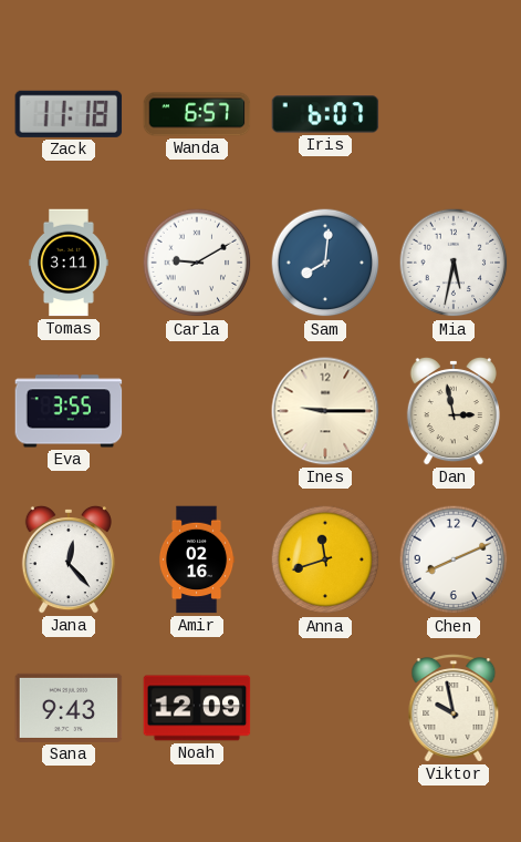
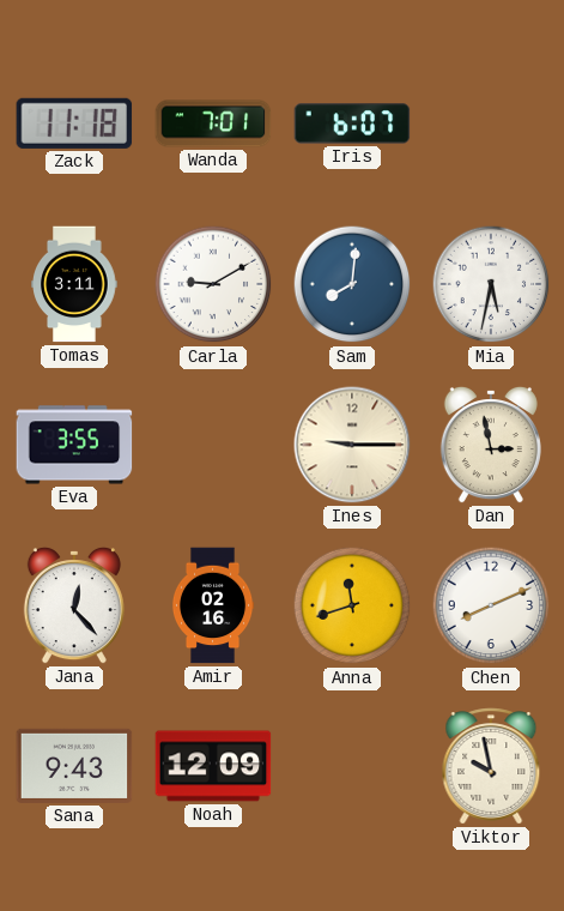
Wanda: 6:57 -> 7:01
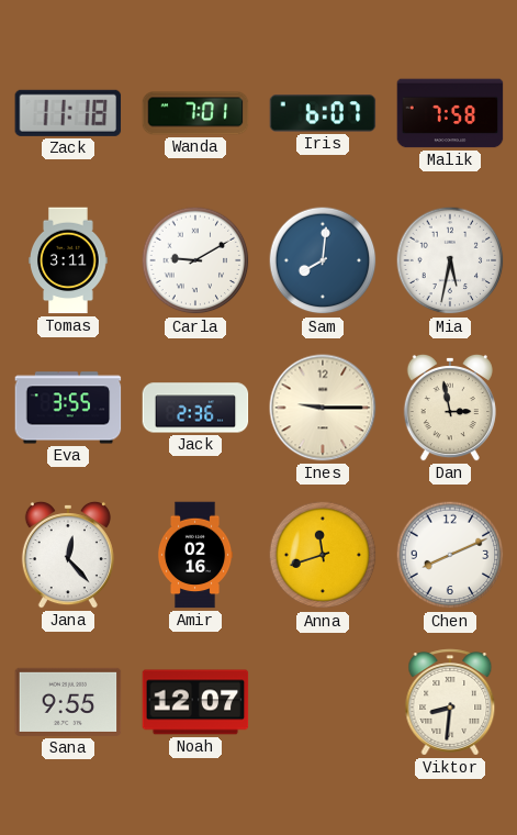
Malik: none -> 7:58
Jack: none -> 2:36
Sana: 9:43 -> 9:55
Noah: 12:09 -> 12:07
Viktor: 9:58 -> 8:31
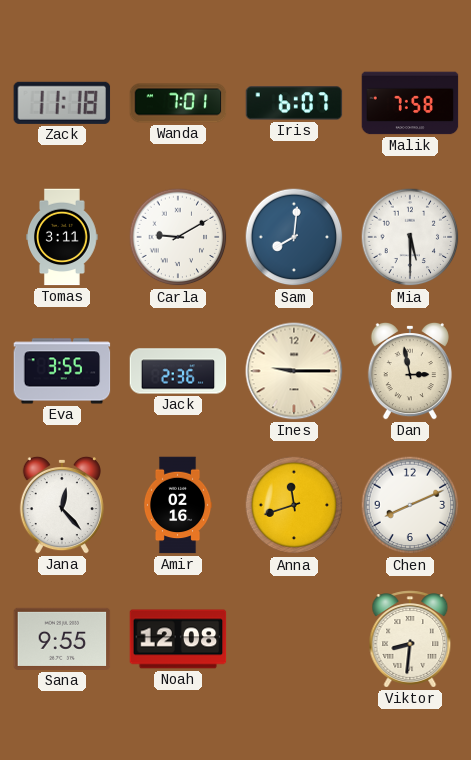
Mia: 5:32 -> 5:30
Noah: 12:07 -> 12:08
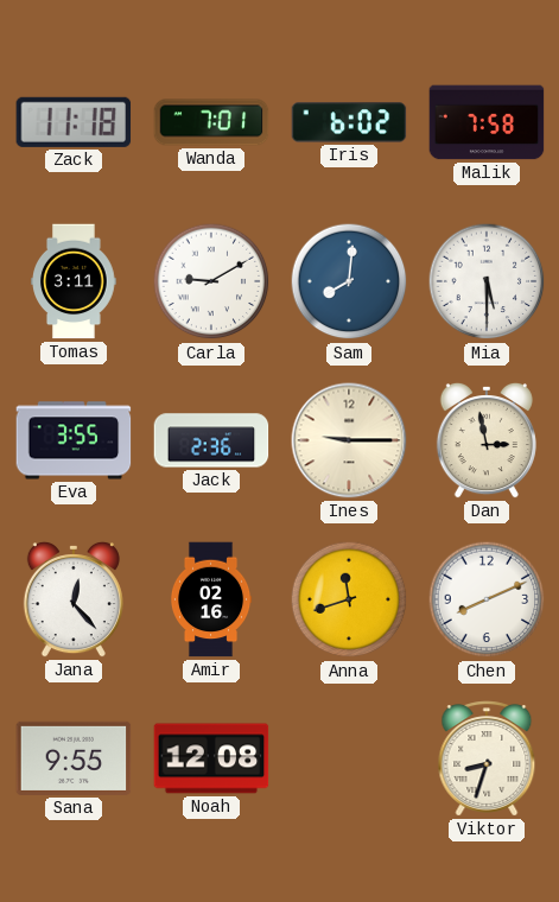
Iris: 6:07 -> 6:02
Viktor: 8:31 -> 8:33
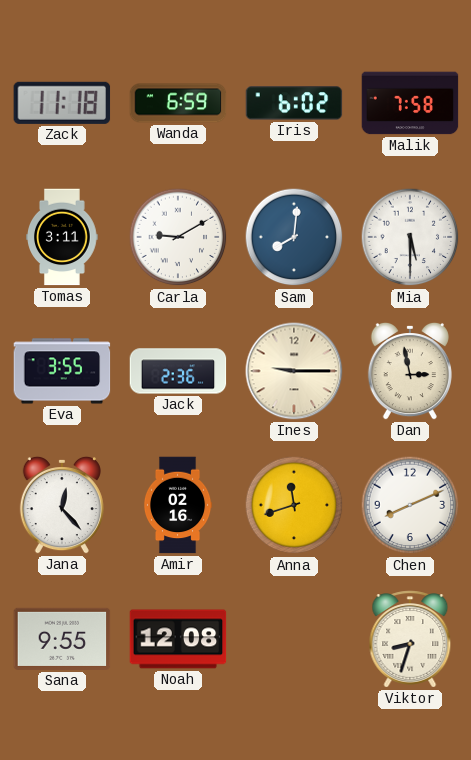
Wanda: 7:01 -> 6:59
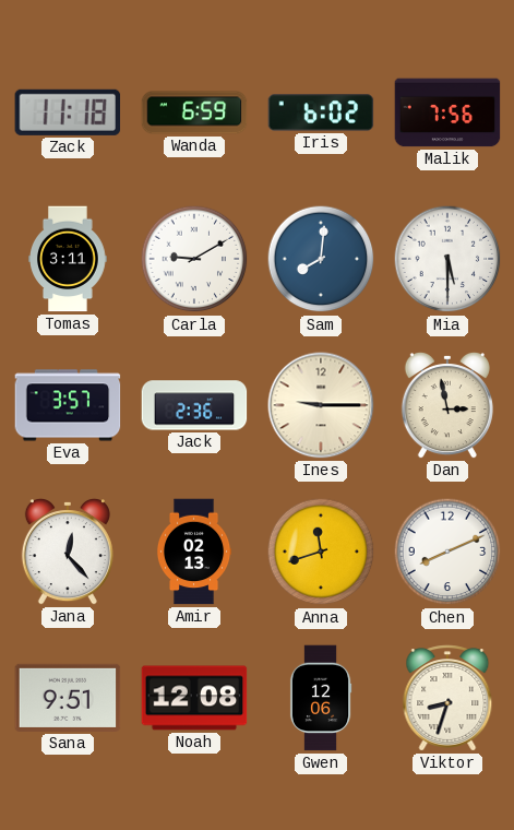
Malik: 7:58 -> 7:56
Eva: 3:55 -> 3:57
Amir: 02:16 -> 02:13
Sana: 9:55 -> 9:51
Gwen: none -> 12:06
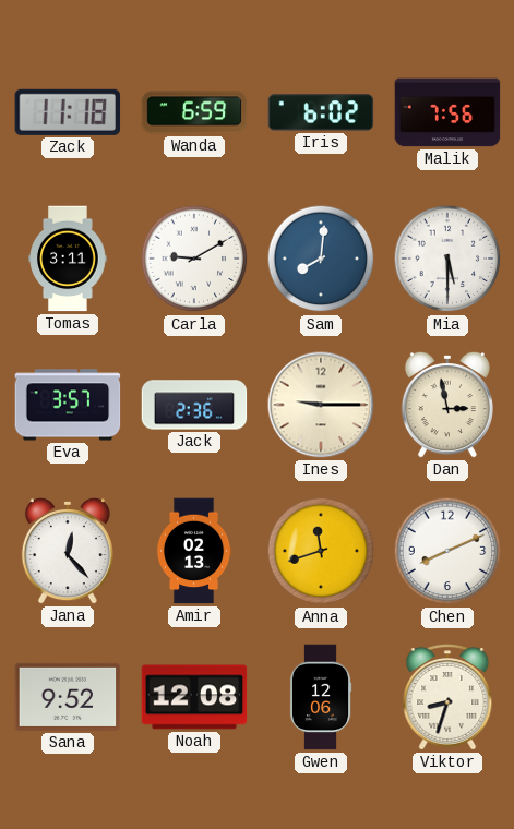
Sana: 9:51 -> 9:52
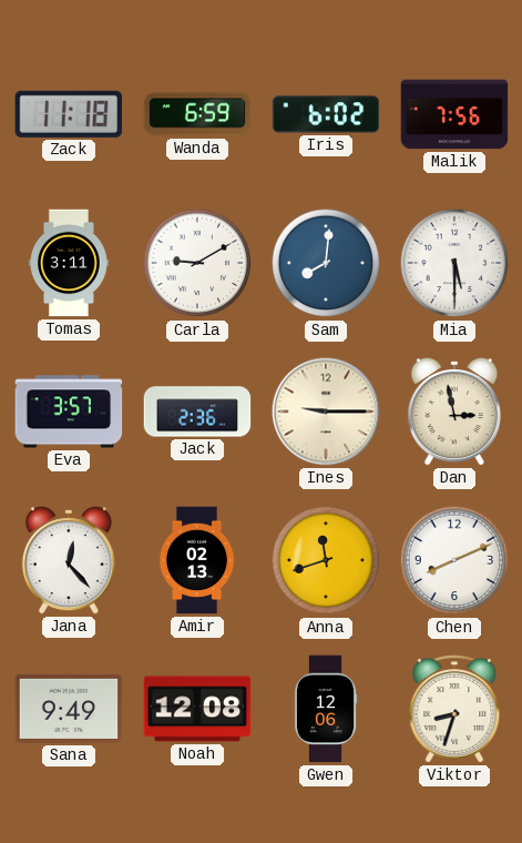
Sana: 9:52 -> 9:49
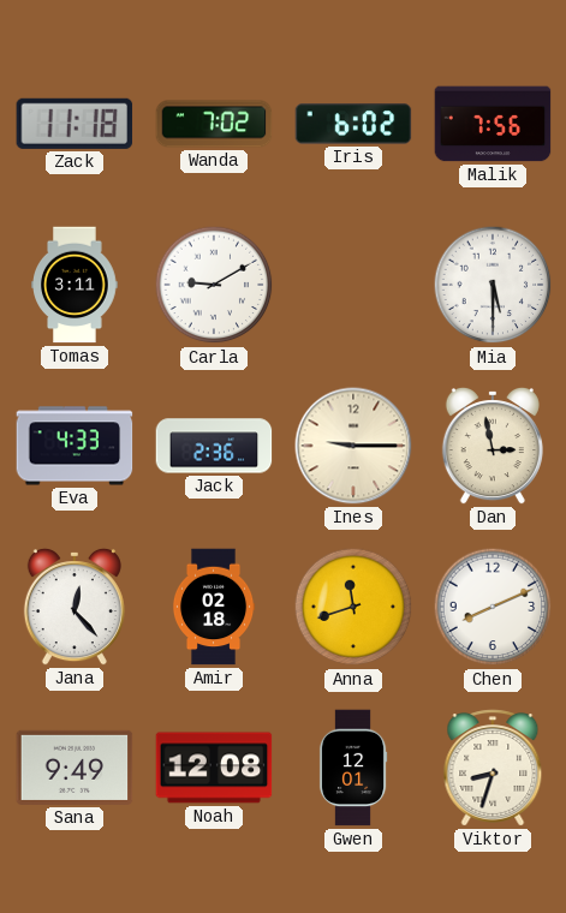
Wanda: 6:59 -> 7:02
Sam: 8:01 -> none
Eva: 3:57 -> 4:33
Amir: 02:13 -> 02:18
Gwen: 12:06 -> 12:01
